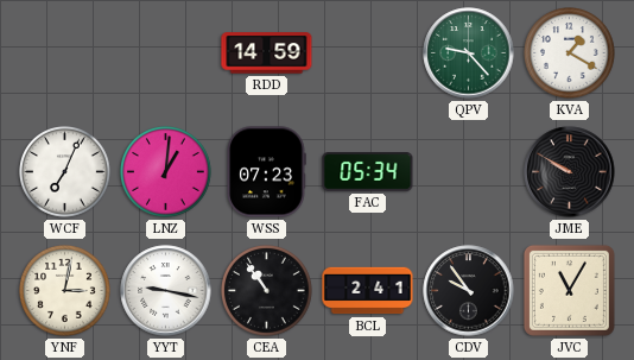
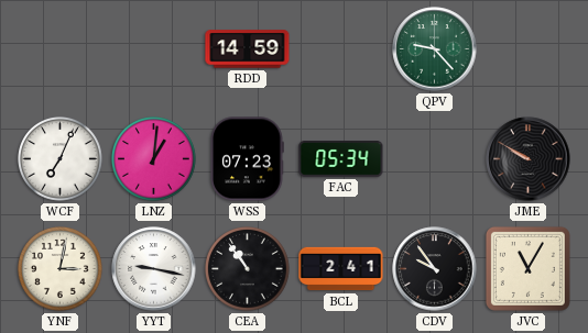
KVA: 1:20 -> none
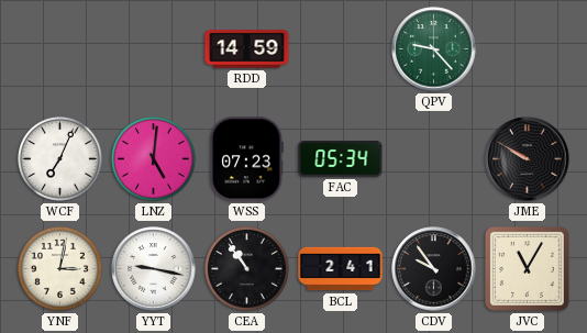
LNZ: 1:01 -> 5:01
